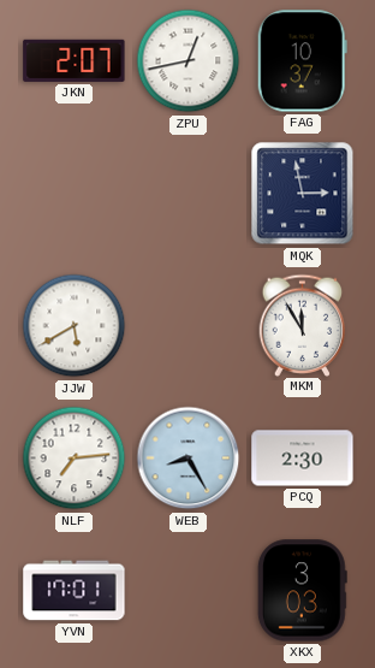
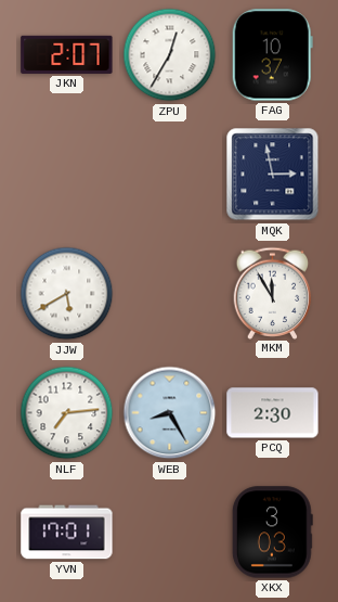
ZPU: 12:43 -> 12:35
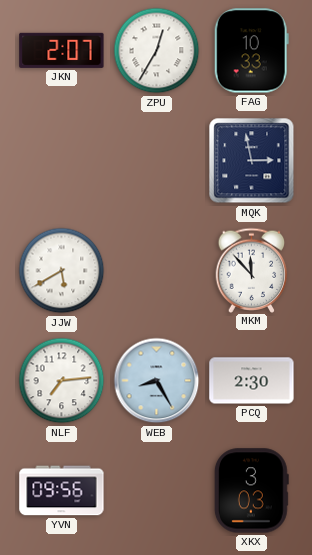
FAG: 10:37 -> 10:33
MKM: 11:55 -> 11:53
YVN: 17:01 -> 09:56
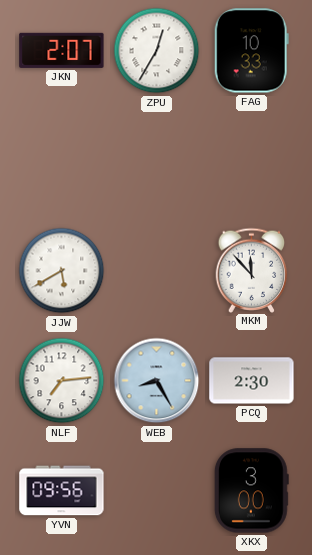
MQK: 2:58 -> none
XKX: 3:03 -> 3:00
